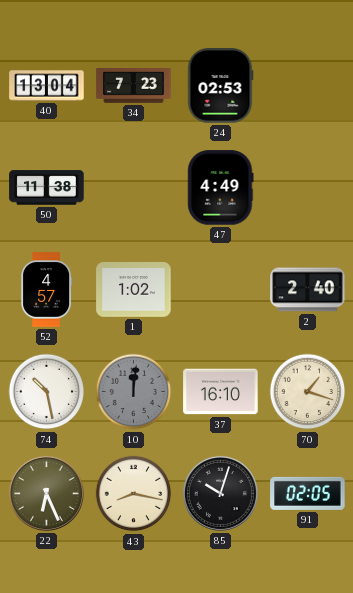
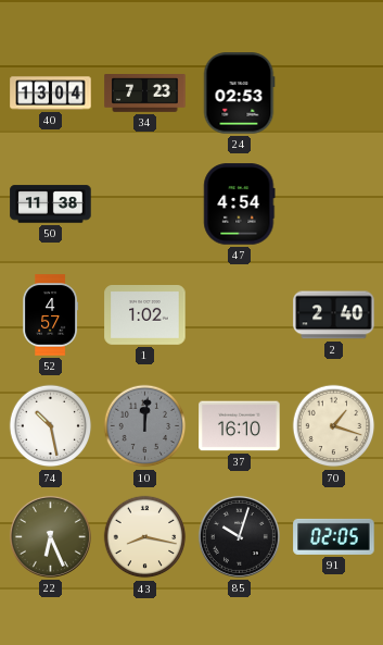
47: 4:49 -> 4:54
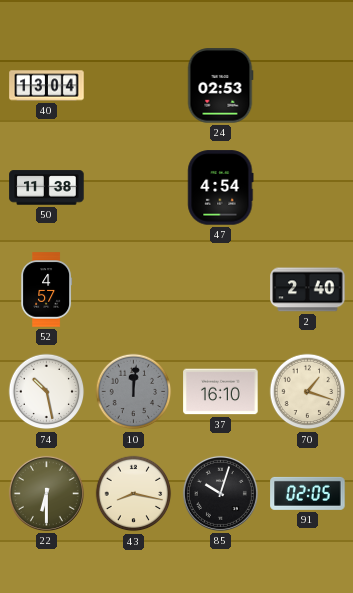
34: 7:23 -> none
1: 1:02 -> none
22: 6:26 -> 6:30
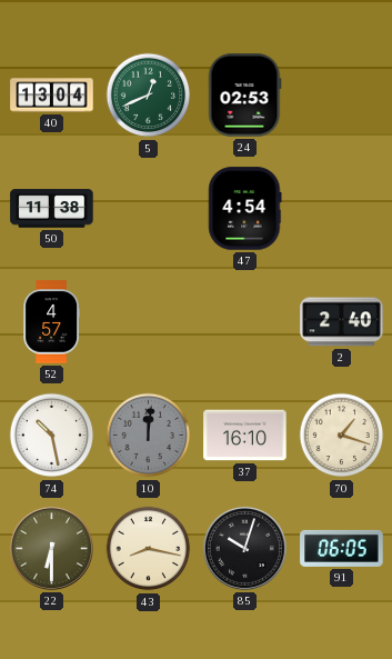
5: none -> 12:41
91: 02:05 -> 06:05
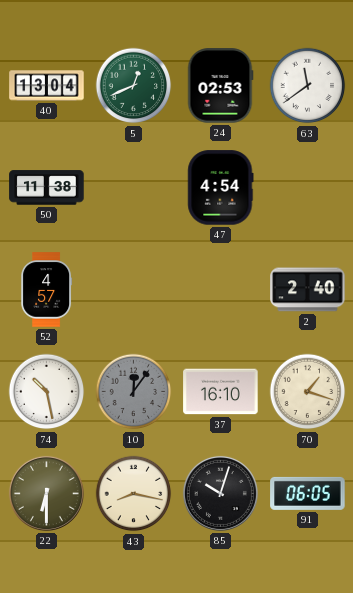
63: none -> 11:39
10: 12:01 -> 12:06
